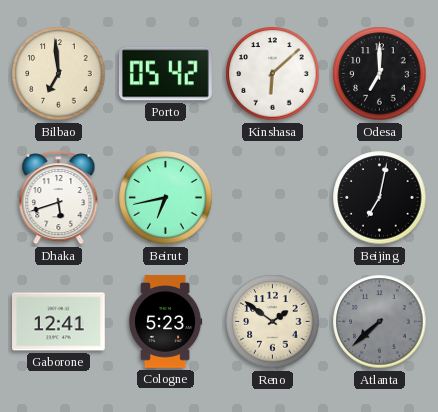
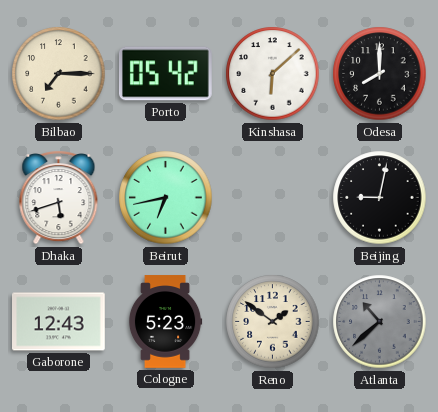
Bilbao: 6:59 -> 7:15
Odesa: 7:00 -> 8:00
Beijing: 7:02 -> 9:02
Gaborone: 12:41 -> 12:43
Atlanta: 7:38 -> 10:38
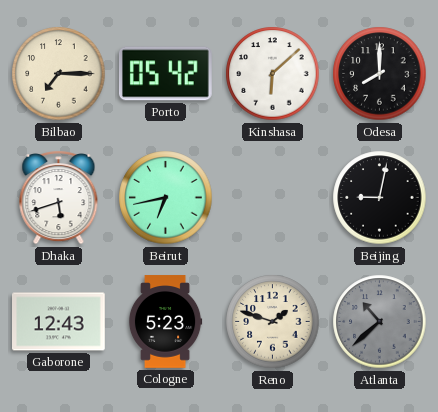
Reno: 1:51 -> 1:48
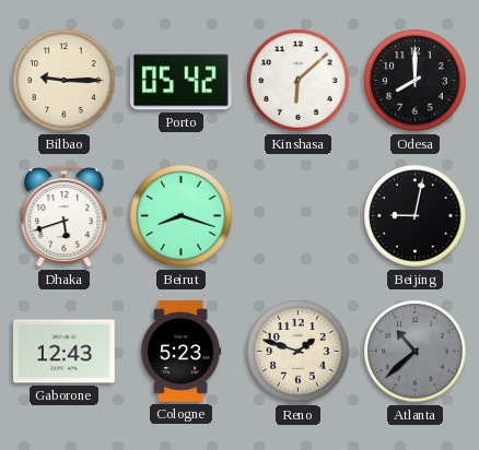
Bilbao: 7:15 -> 9:15
Beirut: 6:43 -> 8:18
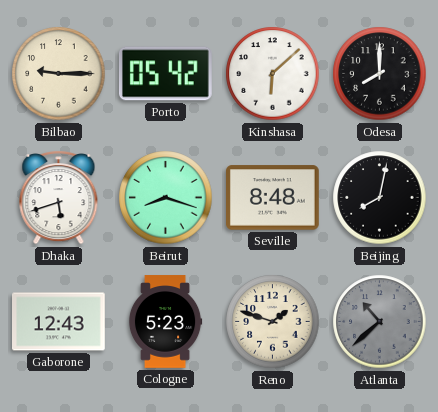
Seville: none -> 8:48
Beijing: 9:02 -> 8:02
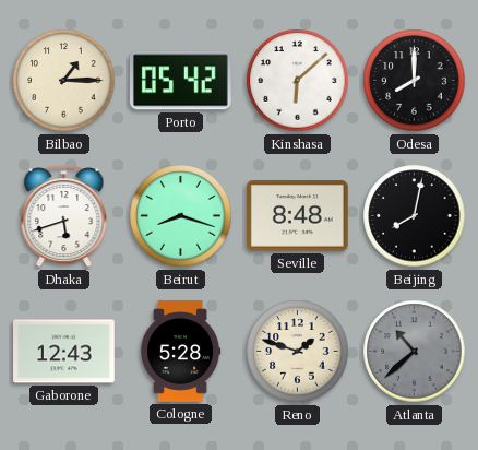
Bilbao: 9:15 -> 1:15
Cologne: 5:23 -> 5:28
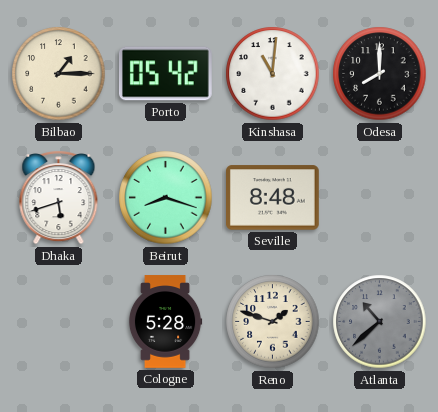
Kinshasa: 6:08 -> 11:01
Beijing: 8:02 -> none
Gaborone: 12:43 -> none
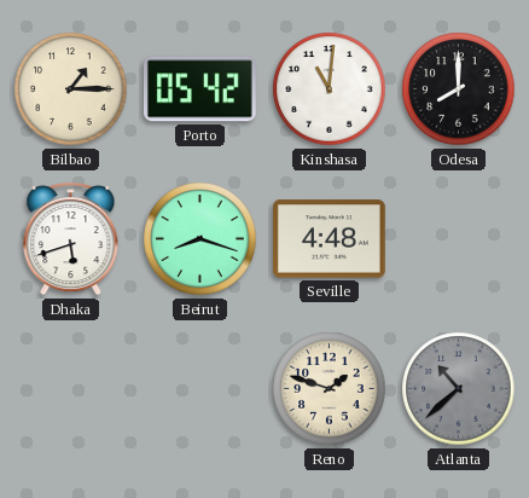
Seville: 8:48 -> 4:48
Cologne: 5:28 -> none
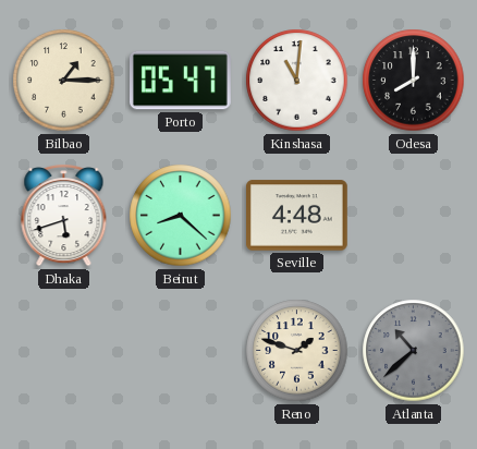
Porto: 05:42 -> 05:47
Beirut: 8:18 -> 8:22
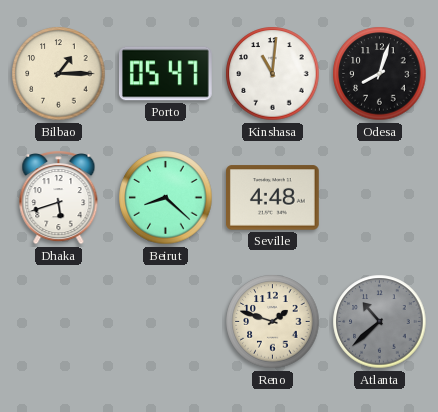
Odesa: 8:00 -> 8:03
